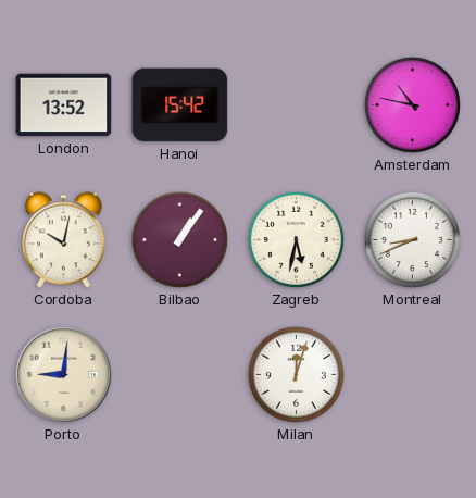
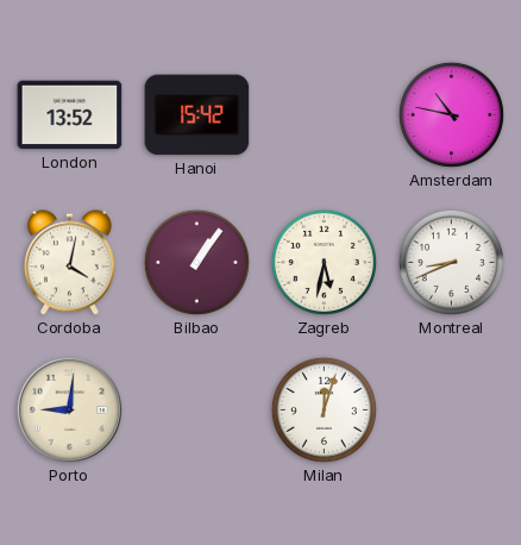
Cordoba: 10:02 -> 4:02
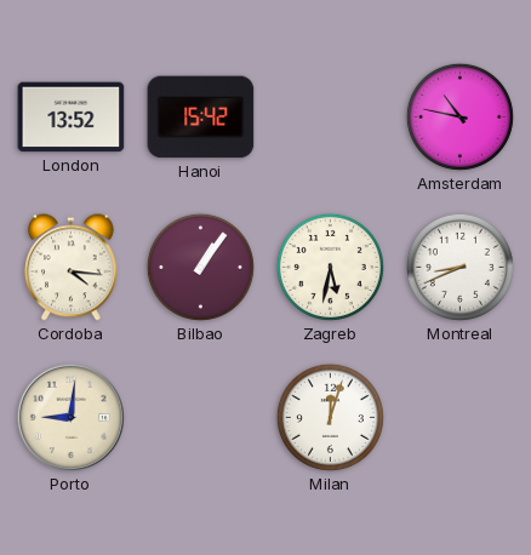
Cordoba: 4:02 -> 4:16
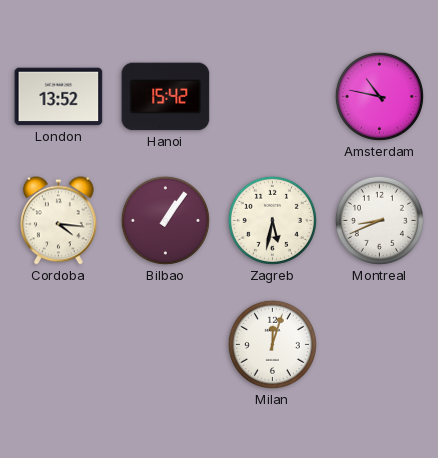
Porto: 9:01 -> none
